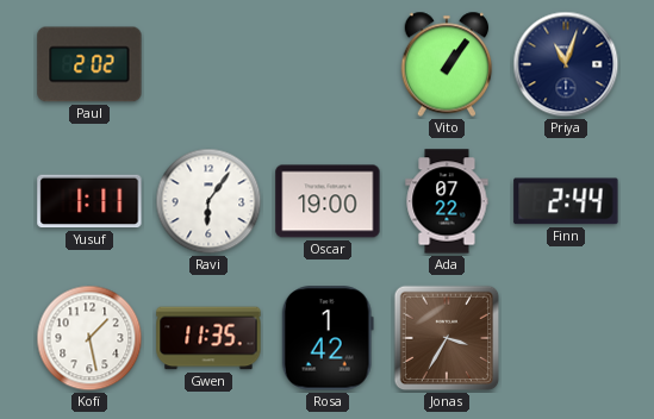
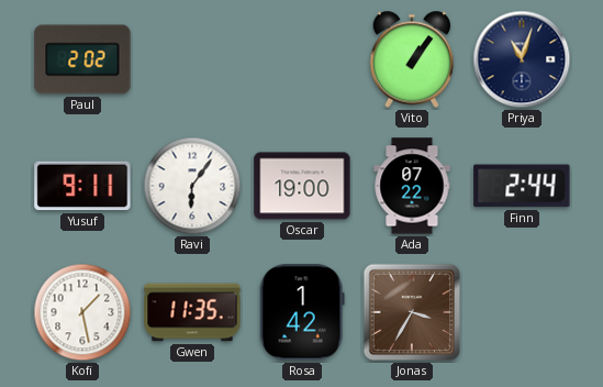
Yusuf: 1:11 -> 9:11
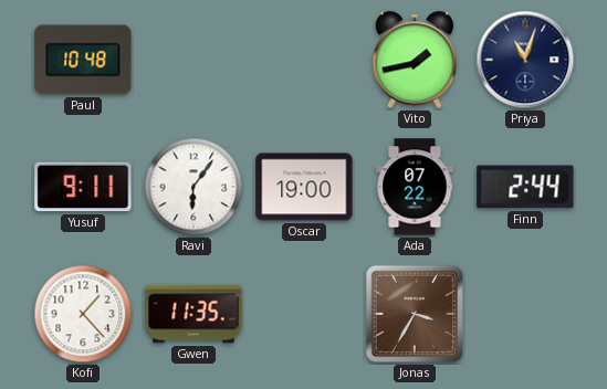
Paul: 2:02 -> 10:48
Vito: 1:06 -> 1:43
Kofi: 1:28 -> 1:23
Rosa: 1:42 -> none
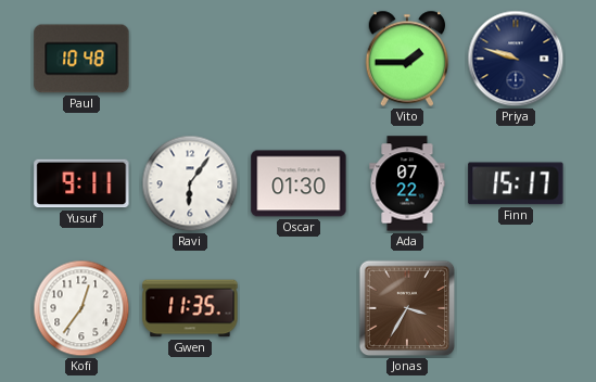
Vito: 1:43 -> 1:45
Priya: 11:03 -> 9:48
Oscar: 19:00 -> 01:30
Finn: 2:44 -> 15:17
Kofi: 1:23 -> 12:36
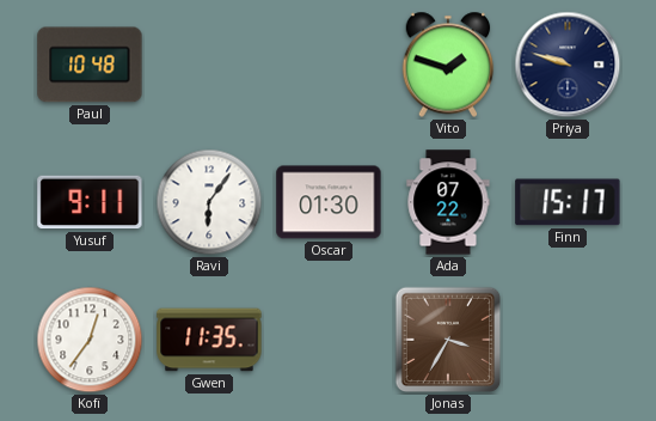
Vito: 1:45 -> 1:48
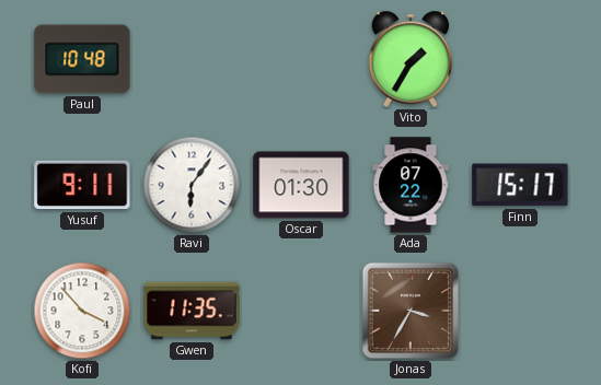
Vito: 1:48 -> 1:35
Priya: 9:48 -> none
Kofi: 12:36 -> 3:53
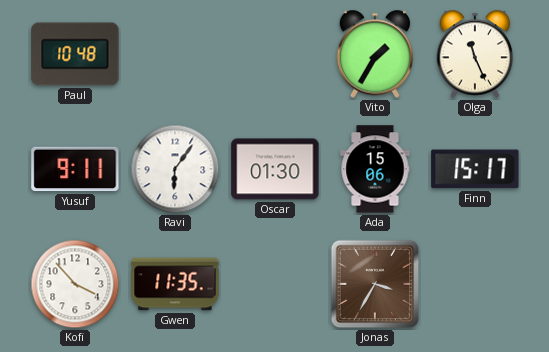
Olga: none -> 11:26
Ada: 07:22 -> 15:06
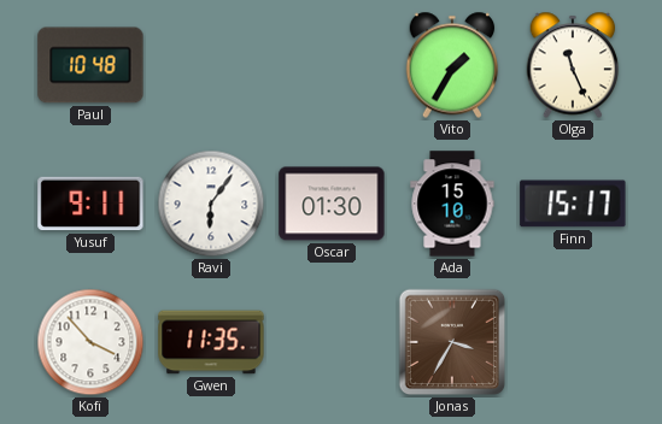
Ada: 15:06 -> 15:10
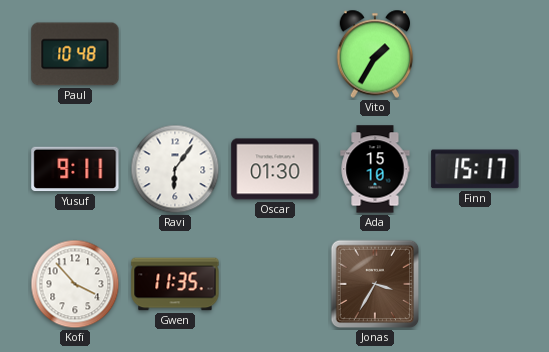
Olga: 11:26 -> none
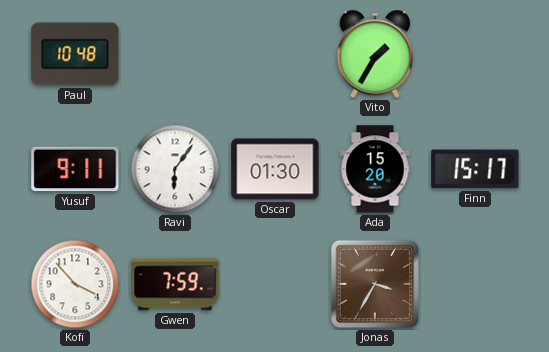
Ada: 15:10 -> 15:20
Gwen: 11:35 -> 7:59
